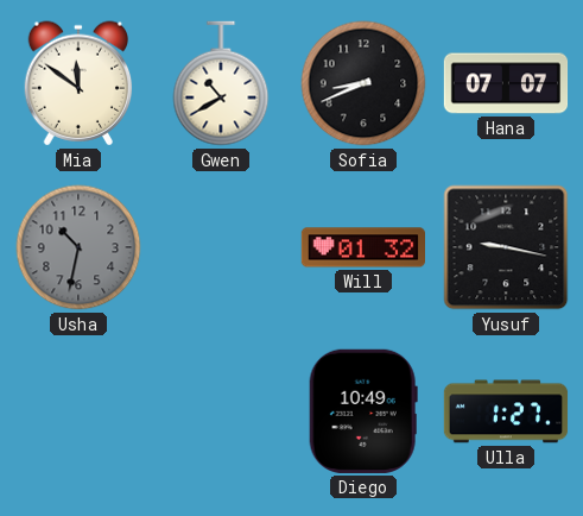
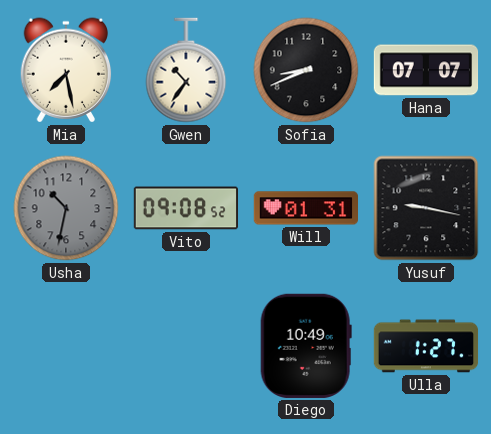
Mia: 11:51 -> 7:28
Gwen: 10:40 -> 10:36
Vito: none -> 09:08
Will: 01:32 -> 01:31
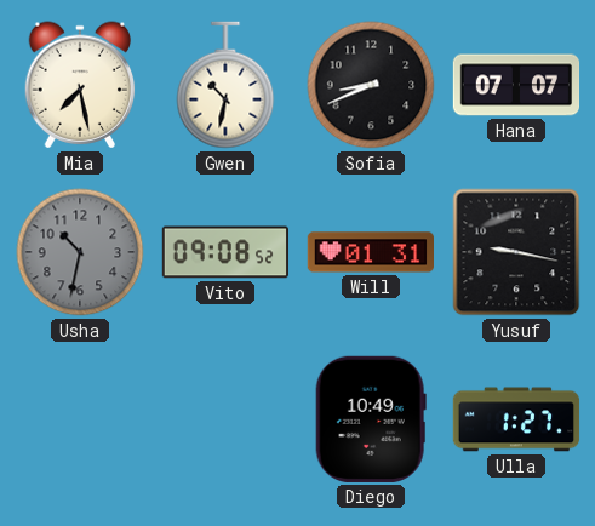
Gwen: 10:36 -> 10:32
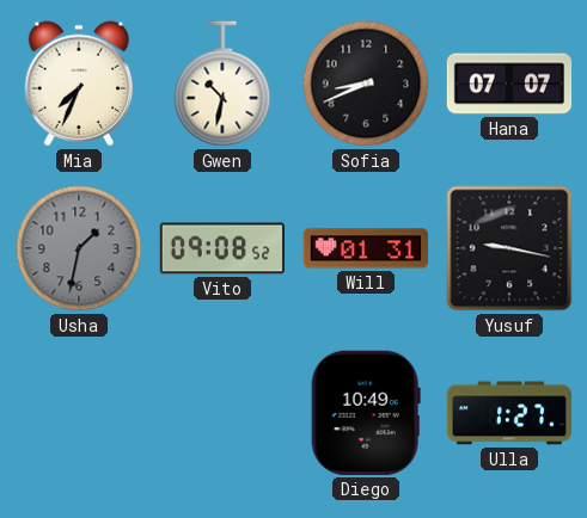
Mia: 7:28 -> 7:34
Usha: 10:32 -> 1:32
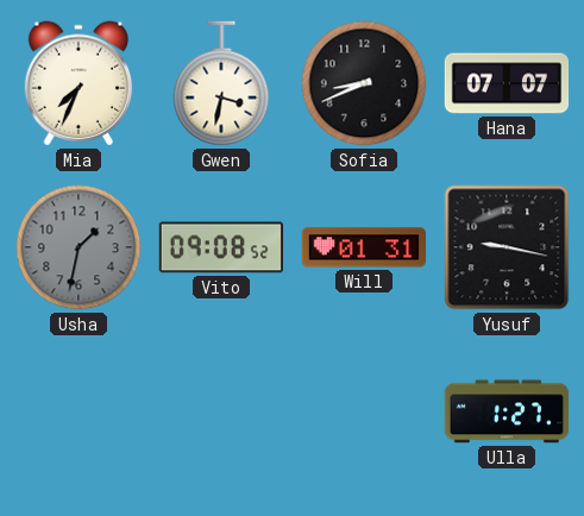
Gwen: 10:32 -> 3:32
Diego: 10:49 -> none
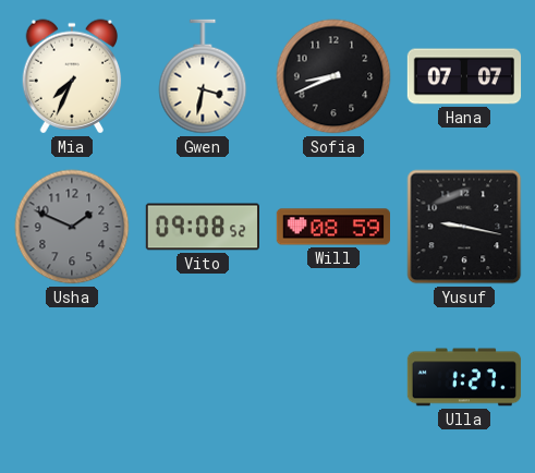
Usha: 1:32 -> 1:49
Will: 01:31 -> 08:59
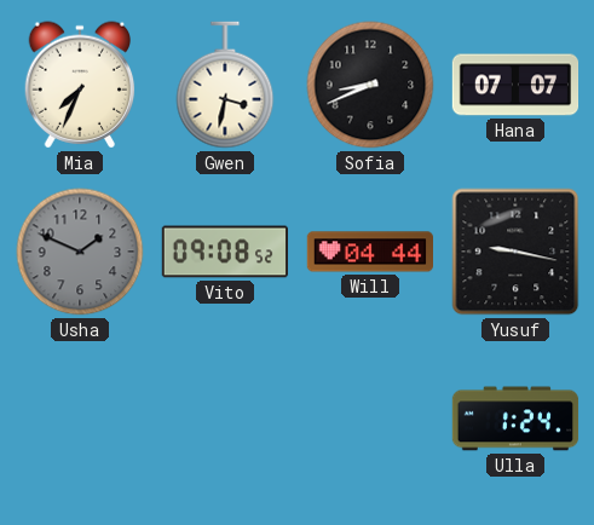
Will: 08:59 -> 04:44
Ulla: 1:27 -> 1:24
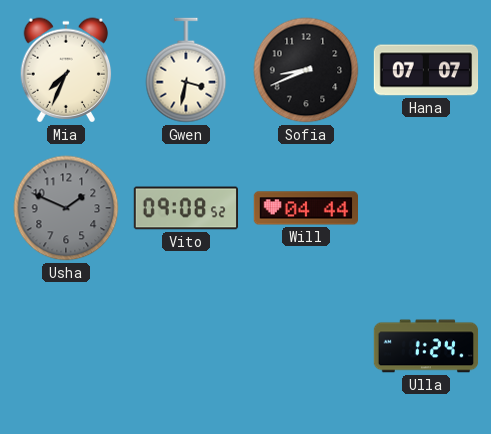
Yusuf: 9:17 -> none
